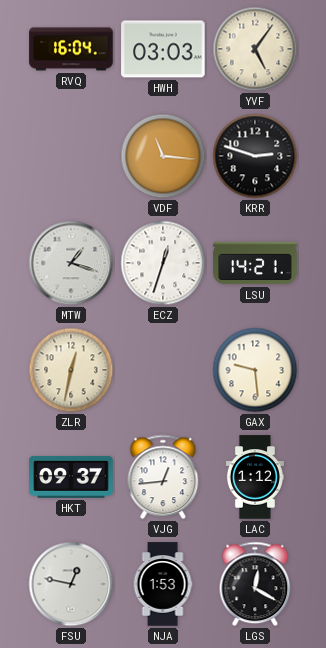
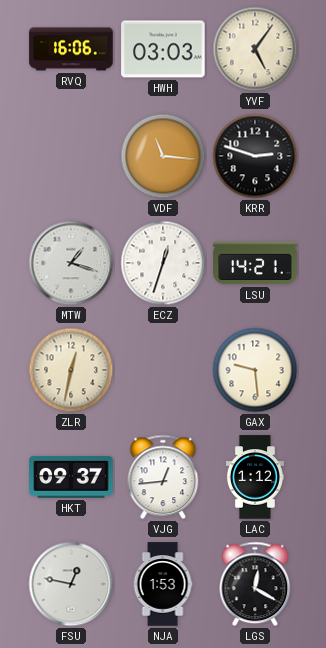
RVQ: 16:04 -> 16:06
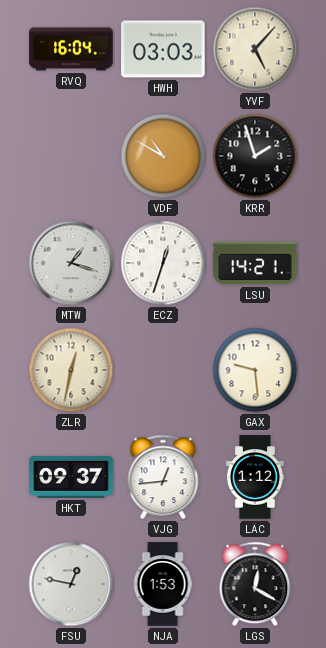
RVQ: 16:06 -> 16:04
YVF: 5:06 -> 5:07
VDF: 11:16 -> 10:50
KRR: 2:48 -> 1:57
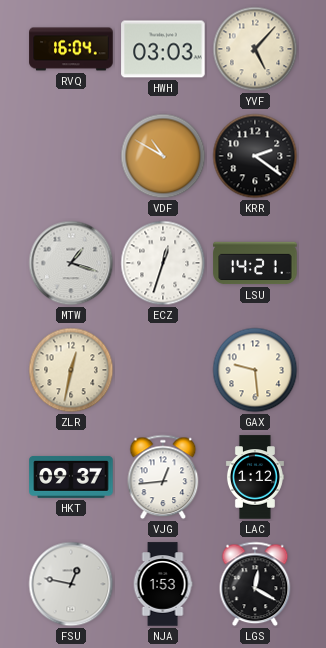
KRR: 1:57 -> 2:21
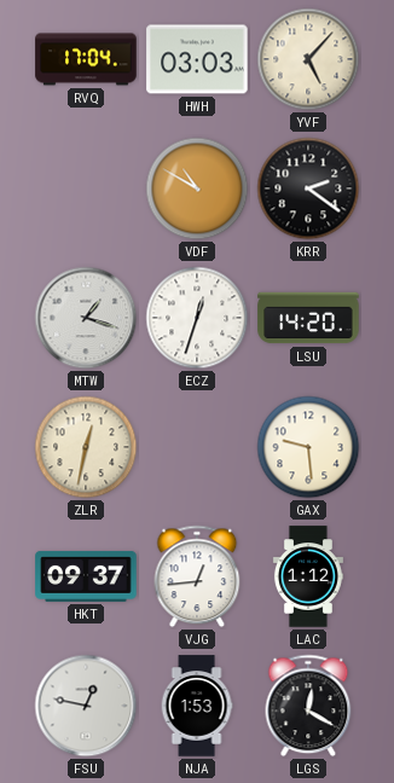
RVQ: 16:04 -> 17:04
LSU: 14:21 -> 14:20
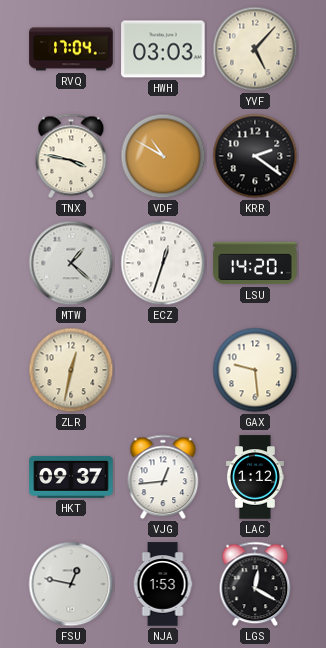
TNX: none -> 3:47
MTW: 1:18 -> 1:22
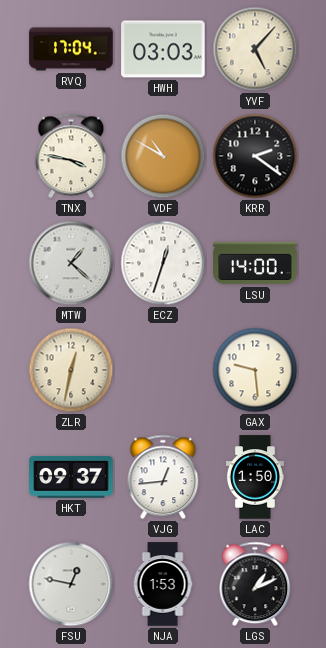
LSU: 14:20 -> 14:00
LAC: 1:12 -> 1:50
LGS: 12:20 -> 1:11
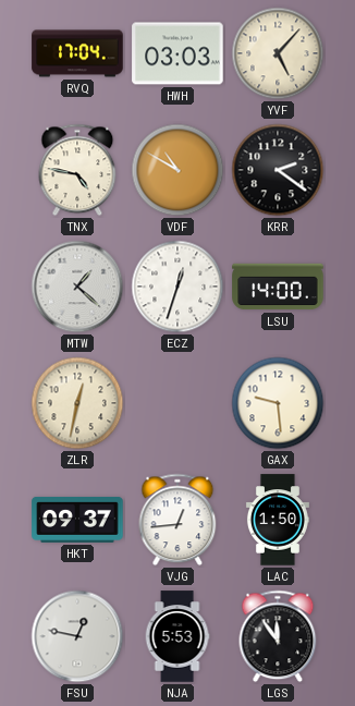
TNX: 3:47 -> 4:47
NJA: 1:53 -> 5:53
LGS: 1:11 -> 11:54
